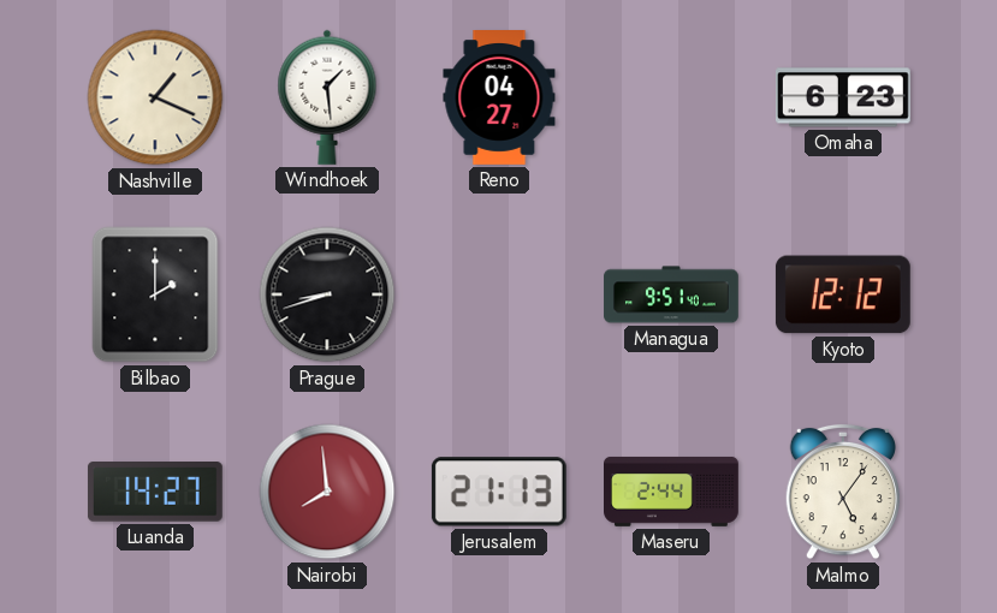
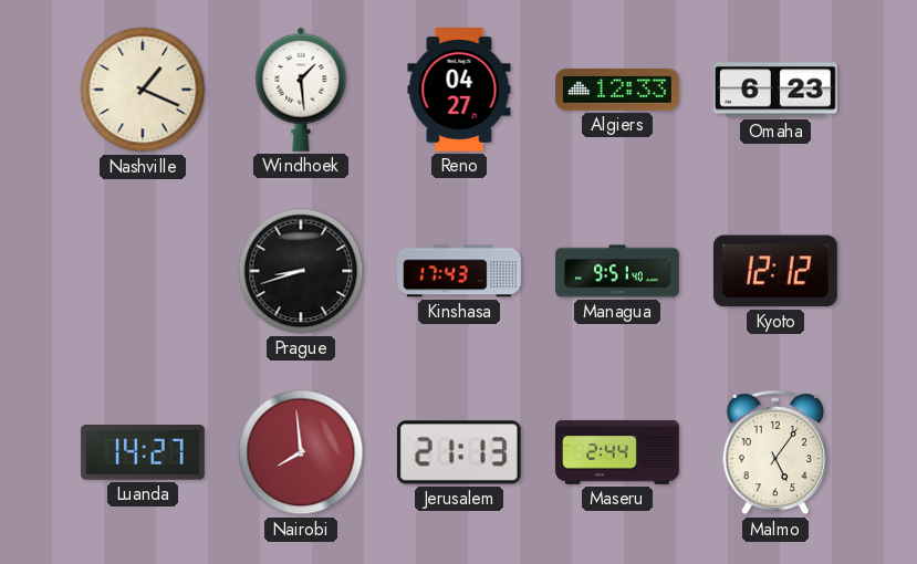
Algiers: none -> 12:33
Bilbao: 2:00 -> none
Kinshasa: none -> 17:43
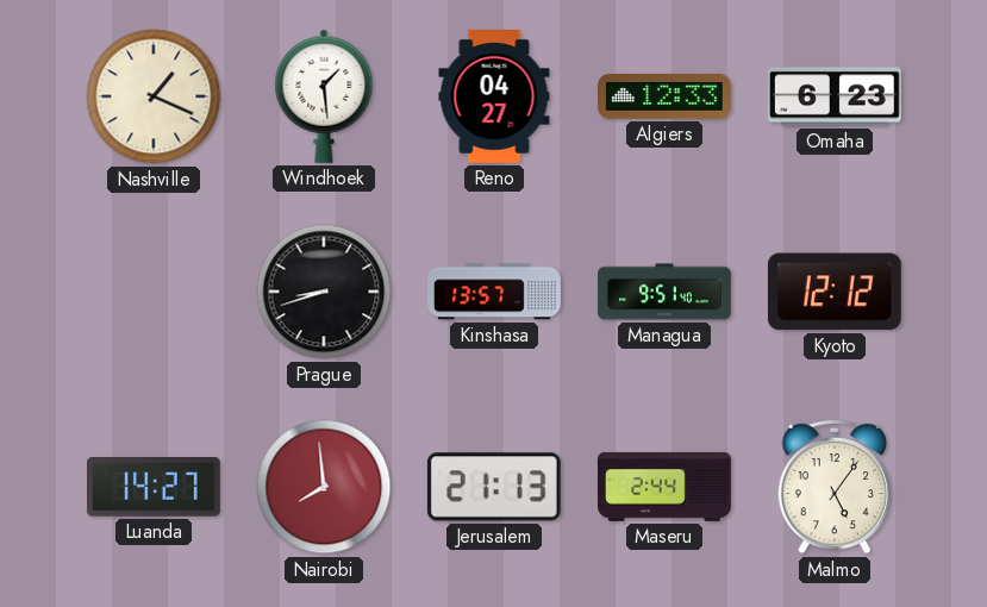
Kinshasa: 17:43 -> 13:57
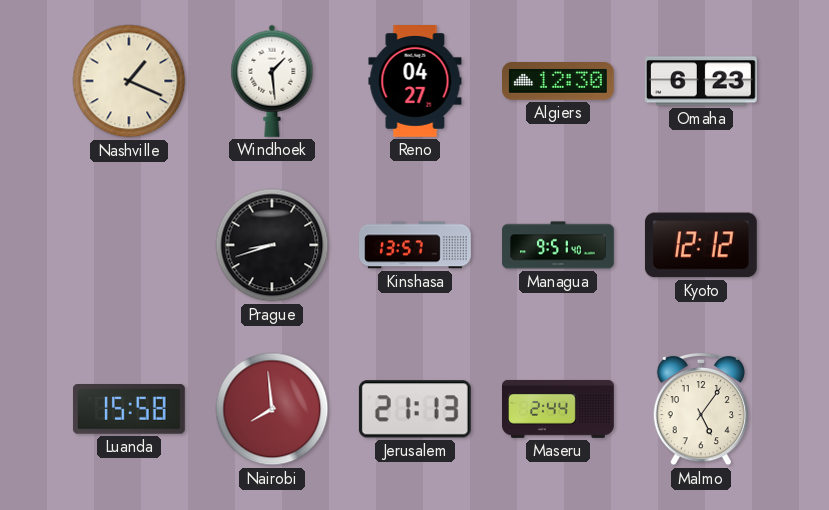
Algiers: 12:33 -> 12:30
Luanda: 14:27 -> 15:58
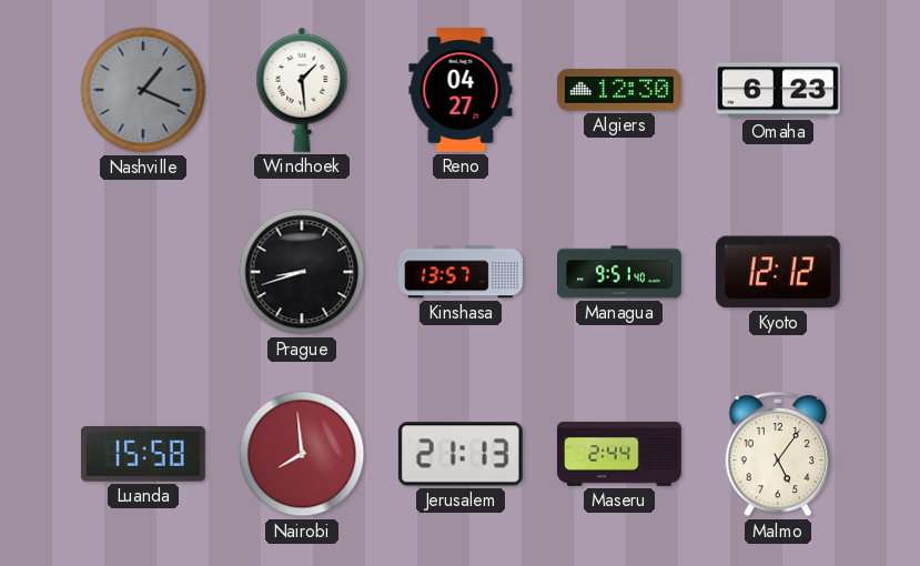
Nashville dial: cream -> grey
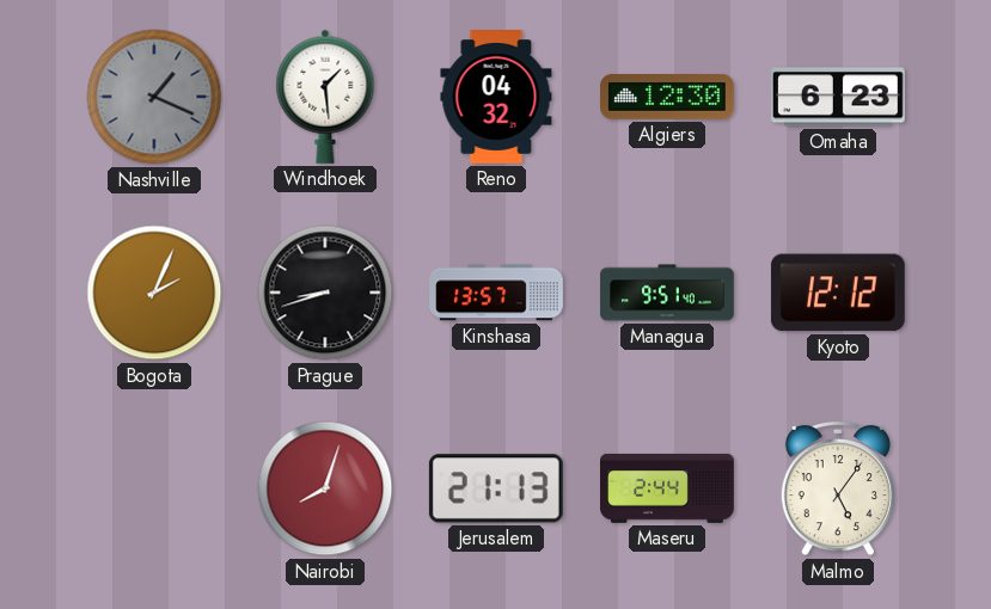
Reno: 04:27 -> 04:32
Bogota: none -> 2:04
Luanda: 15:58 -> none
Nairobi: 7:59 -> 8:03
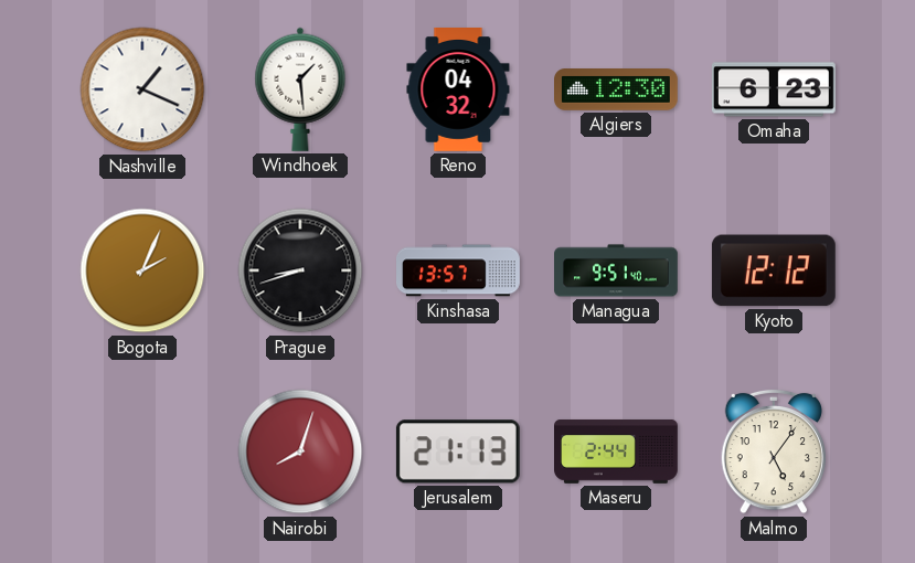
Nashville dial: grey -> white
